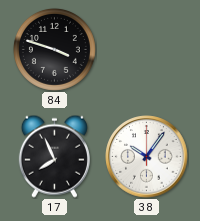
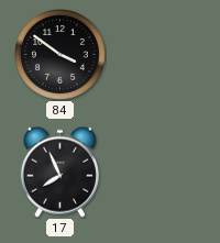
84: 3:48 -> 3:51
38: 10:06 -> none
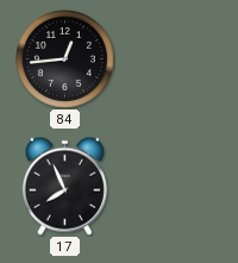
84: 3:51 -> 12:44
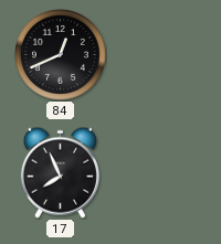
84: 12:44 -> 12:41
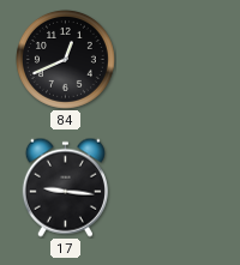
17: 7:56 -> 9:16
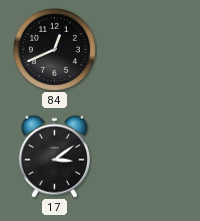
17: 9:16 -> 3:09
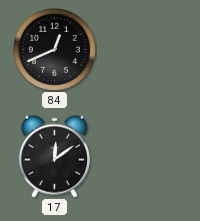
17: 3:09 -> 12:09
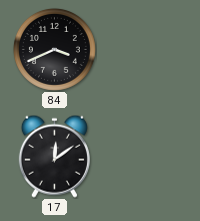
84: 12:41 -> 3:41
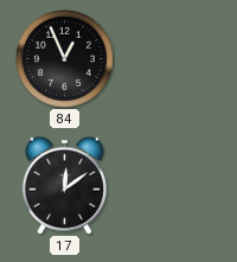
84: 3:41 -> 12:56
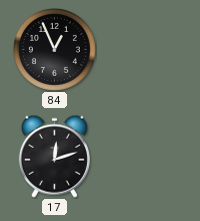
17: 12:09 -> 12:12
